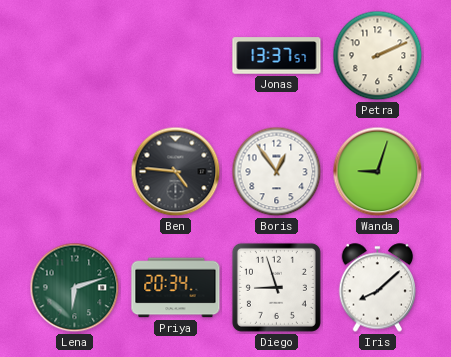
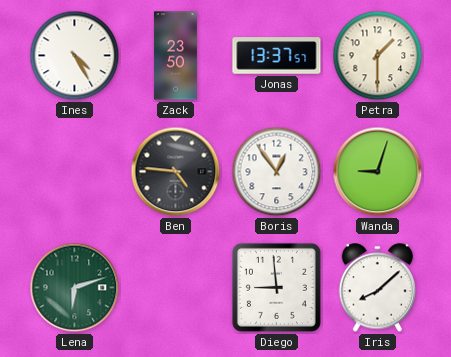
Ines: none -> 4:25
Zack: none -> 23:50
Petra: 2:11 -> 1:30
Priya: 20:34 -> none
Diego: 8:57 -> 8:59
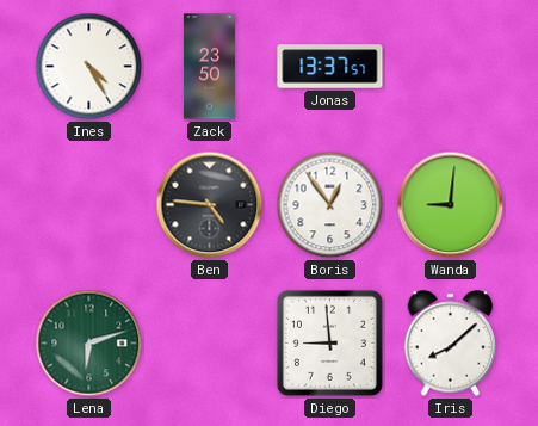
Petra: 1:30 -> none
Wanda: 9:03 -> 9:01
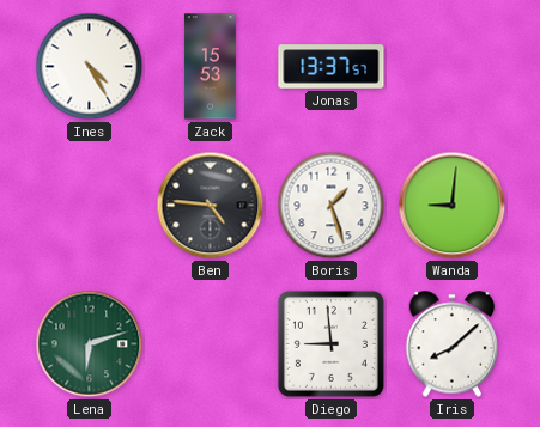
Zack: 23:50 -> 15:53
Boris: 12:54 -> 1:27
